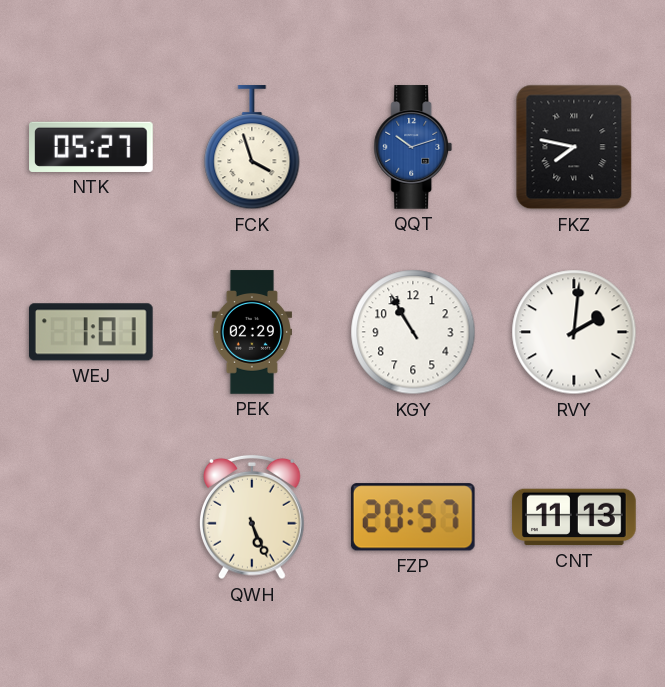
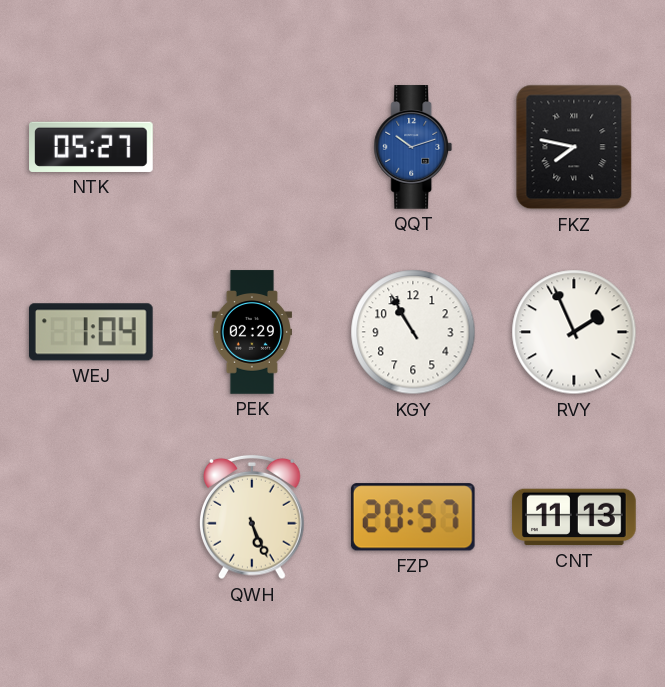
FCK: 3:57 -> none
WEJ: 1:01 -> 1:04
RVY: 2:01 -> 1:56
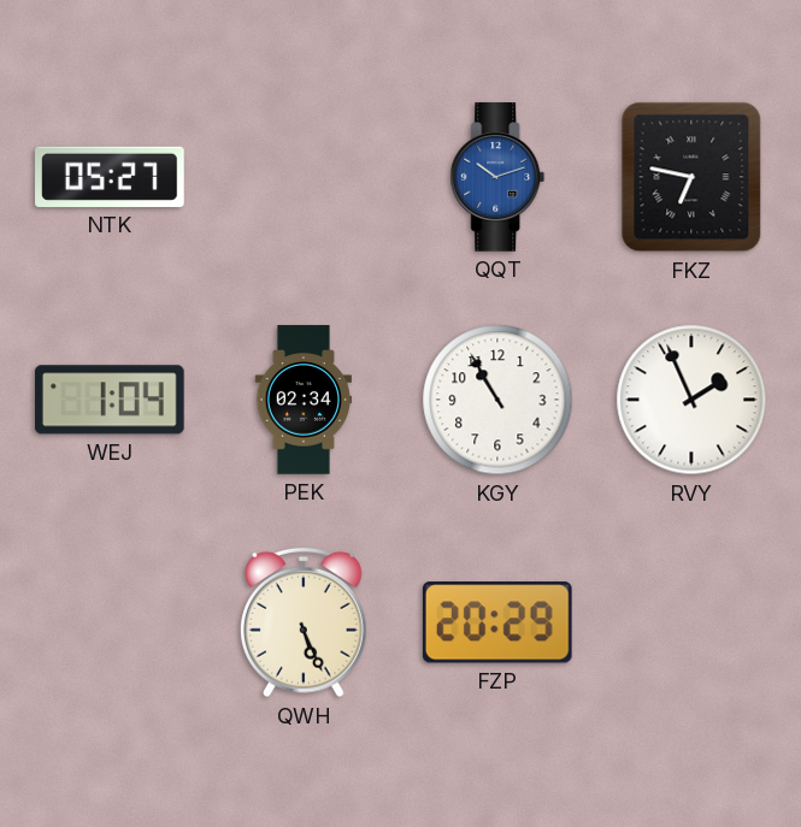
FKZ: 7:47 -> 6:47
PEK: 02:29 -> 02:34
FZP: 20:57 -> 20:29
CNT: 11:13 -> none
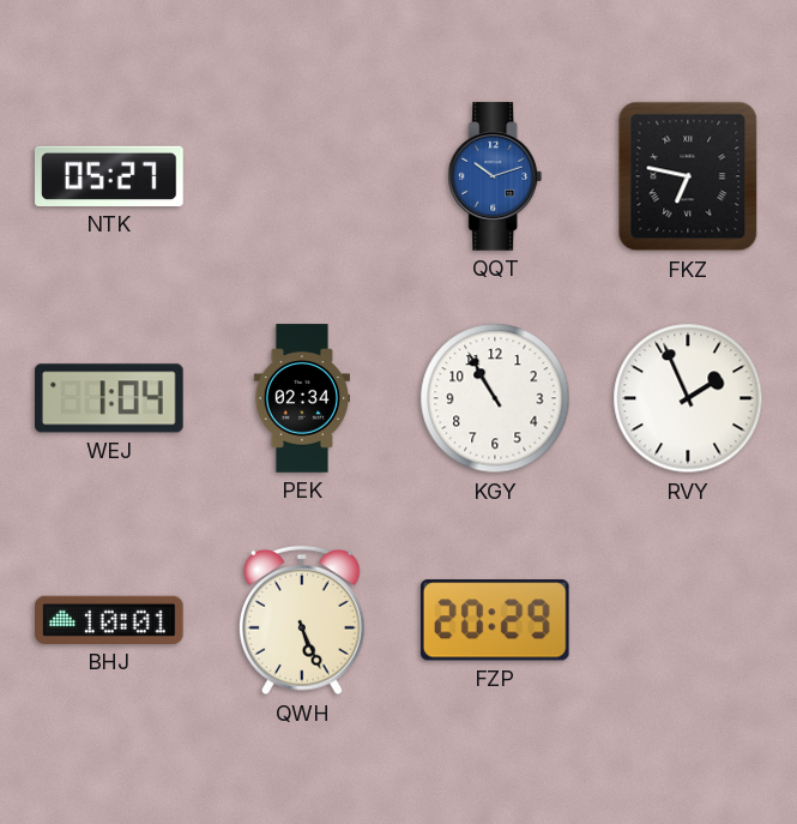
BHJ: none -> 10:01
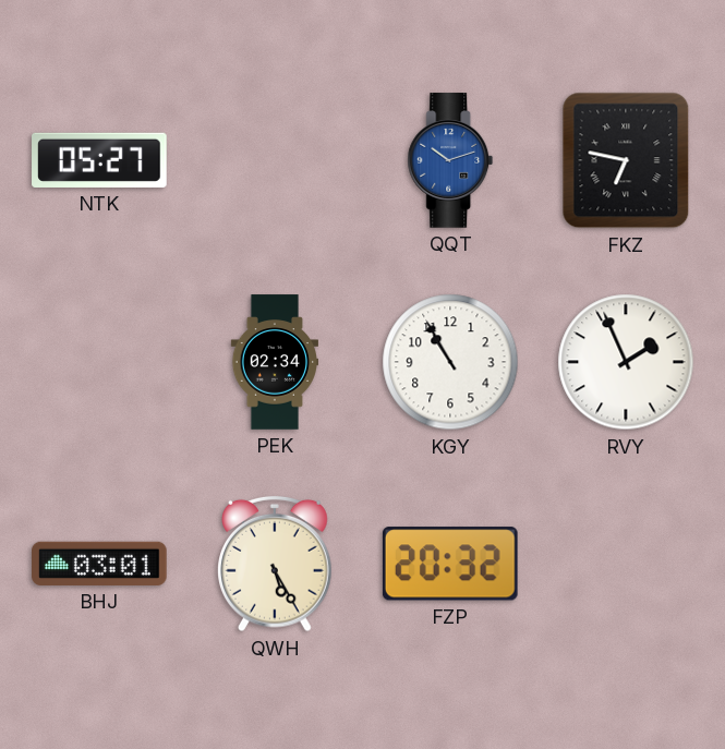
WEJ: 1:04 -> none
BHJ: 10:01 -> 03:01
QWH: 5:26 -> 5:25
FZP: 20:29 -> 20:32
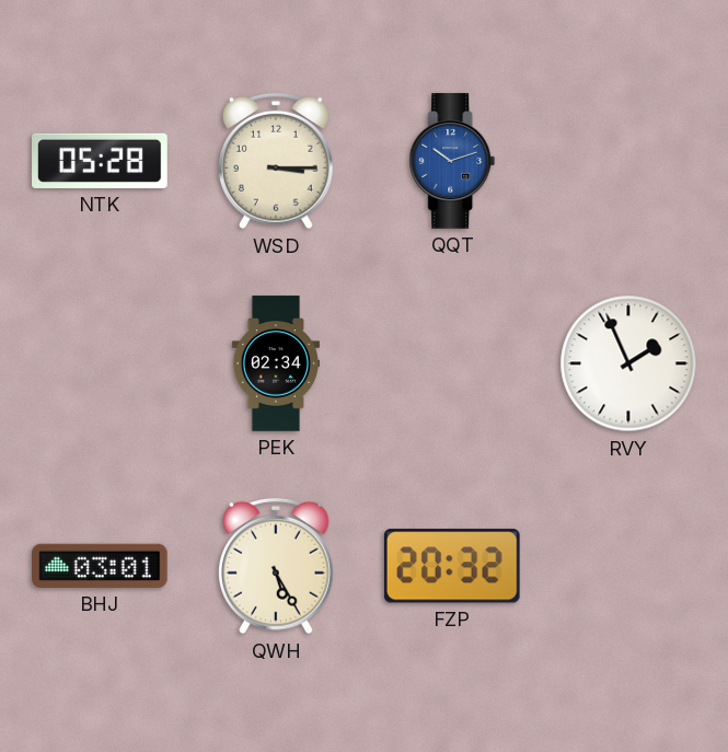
NTK: 05:27 -> 05:28
WSD: none -> 3:15
FKZ: 6:47 -> none
KGY: 10:55 -> none
